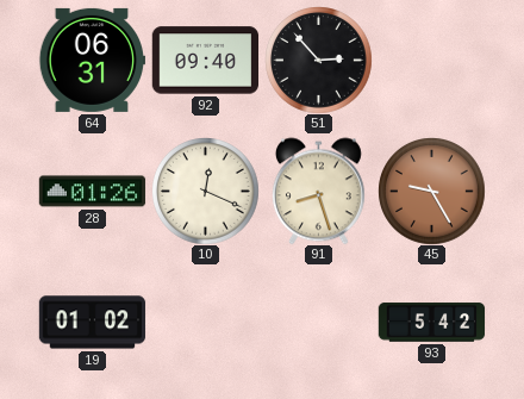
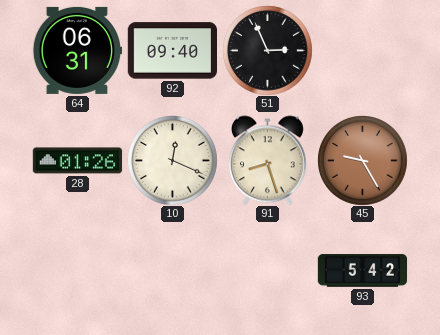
51: 2:53 -> 2:56
19: 01:02 -> none
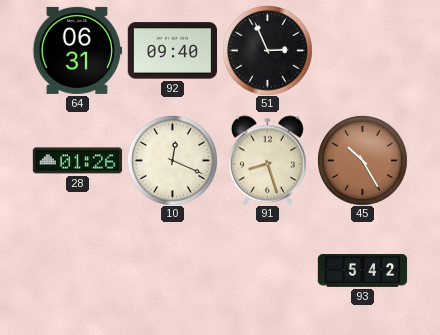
45: 9:25 -> 10:25
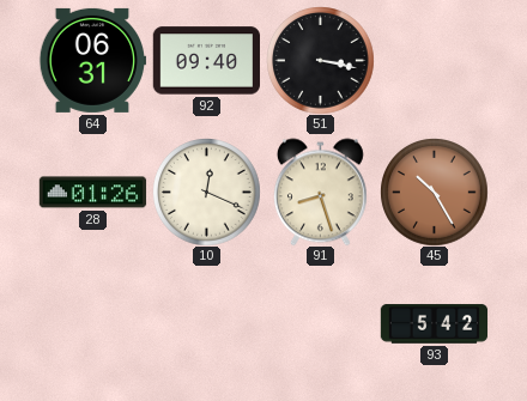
51: 2:56 -> 3:17
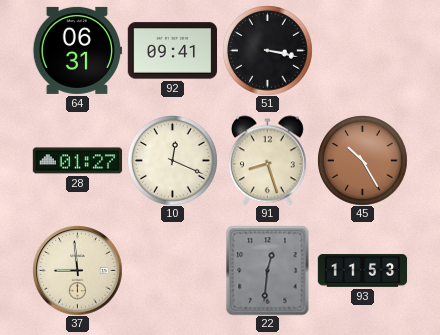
92: 09:40 -> 09:41
28: 01:26 -> 01:27
37: none -> 8:59
22: none -> 12:31
93: 5:42 -> 11:53
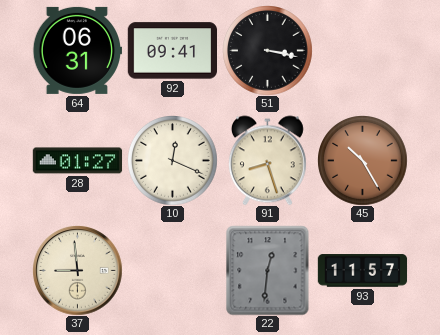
93: 11:53 -> 11:57
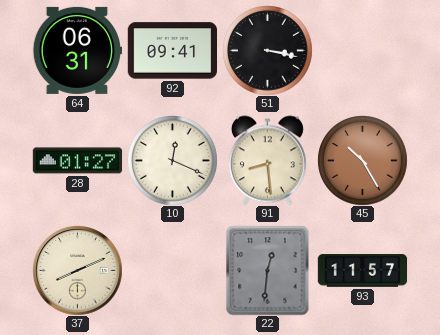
91: 8:27 -> 8:29
37: 8:59 -> 8:11
